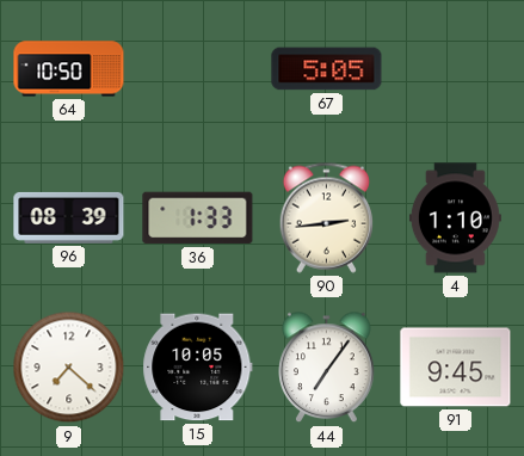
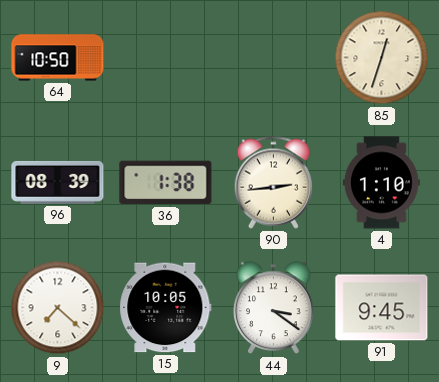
67: 5:05 -> none
85: none -> 12:33
36: 1:33 -> 1:38
44: 7:06 -> 3:21
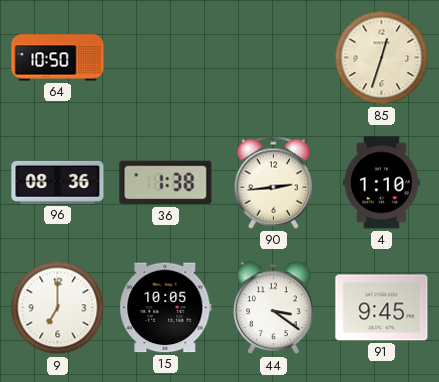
96: 08:39 -> 08:36
9: 7:22 -> 7:00
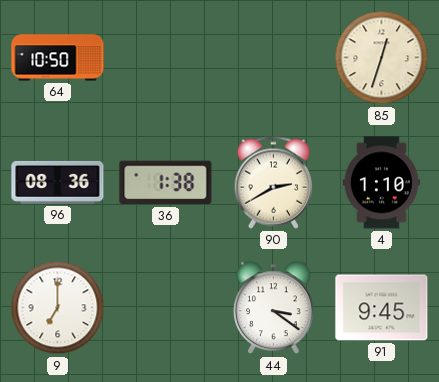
90: 2:44 -> 2:40
15: 10:05 -> none
